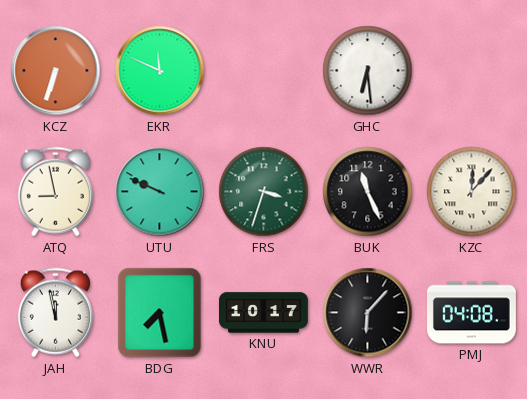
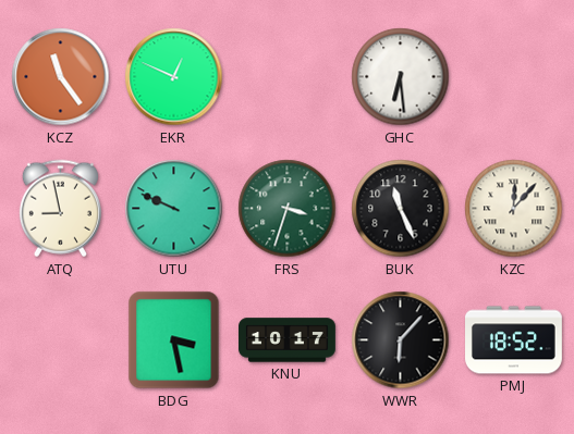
KCZ: 6:33 -> 11:24
EKR: 11:49 -> 12:49
JAH: 11:58 -> none
BDG: 7:28 -> 3:28
PMJ: 04:08 -> 18:52
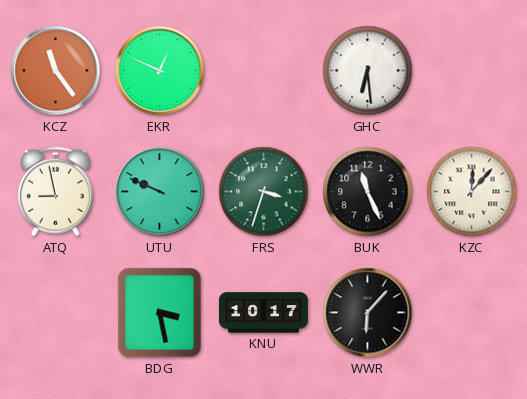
PMJ: 18:52 -> none
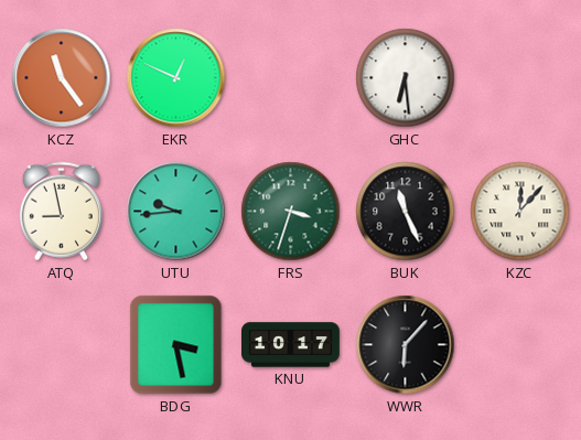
UTU: 9:49 -> 9:44
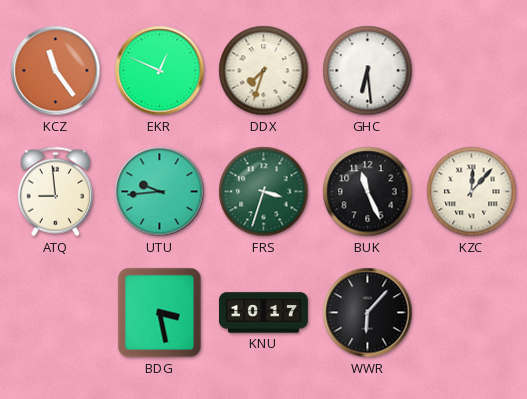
DDX: none -> 7:33
ATQ: 8:58 -> 8:59
